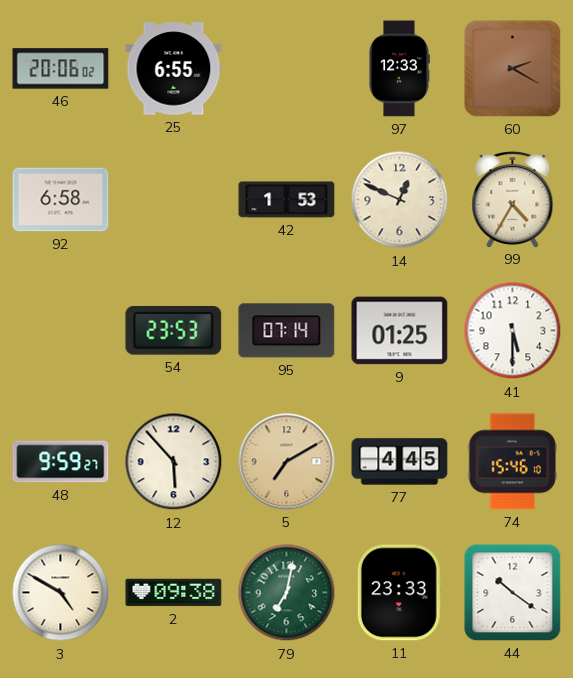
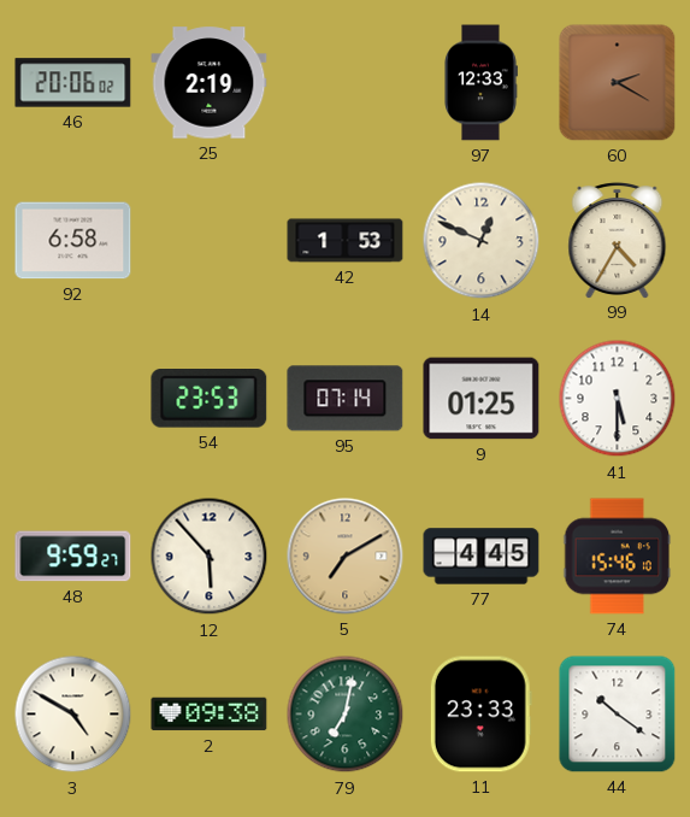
25: 6:55 -> 2:19
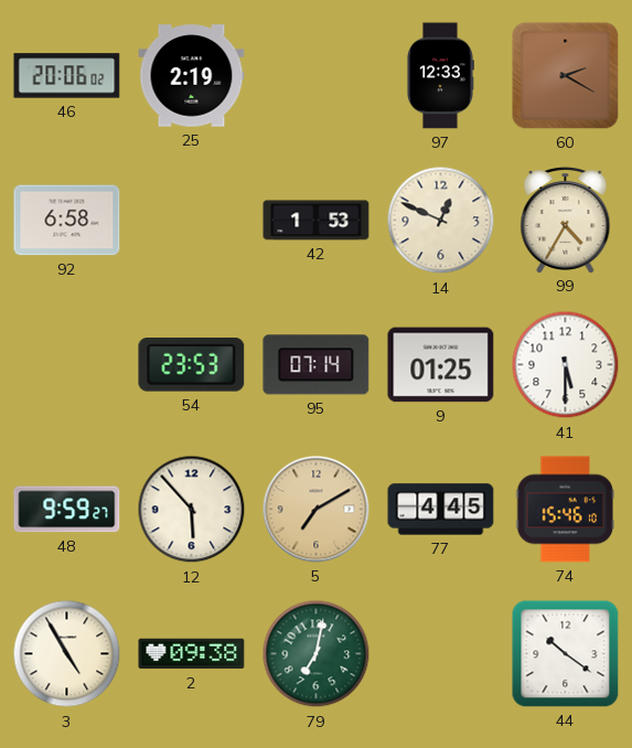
3: 4:50 -> 4:55
11: 23:33 -> none
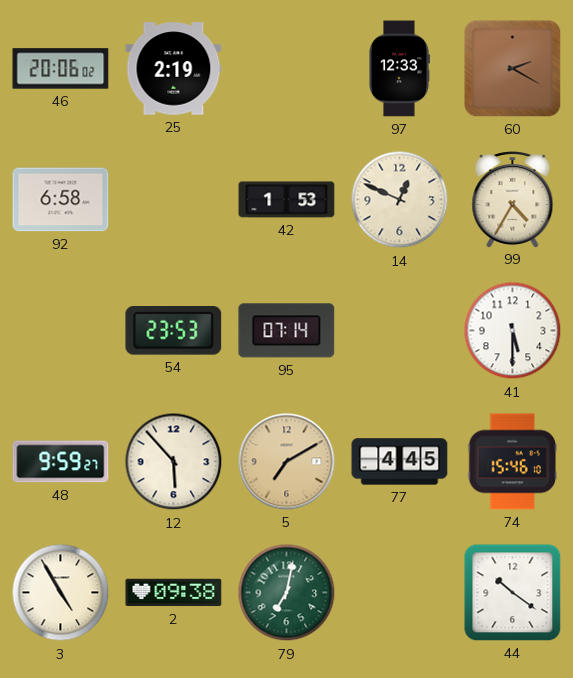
9: 01:25 -> none
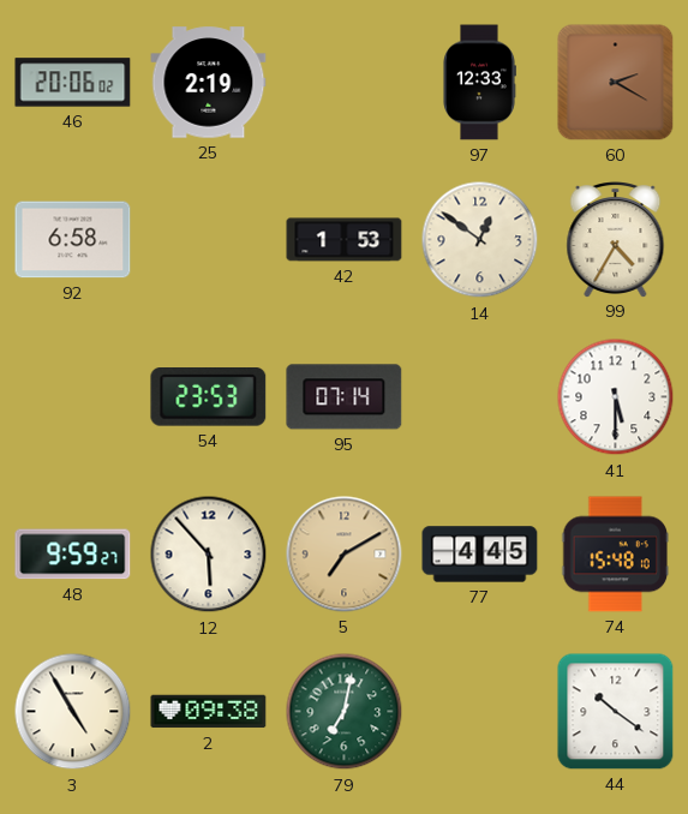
14: 12:49 -> 12:51
74: 15:46 -> 15:48
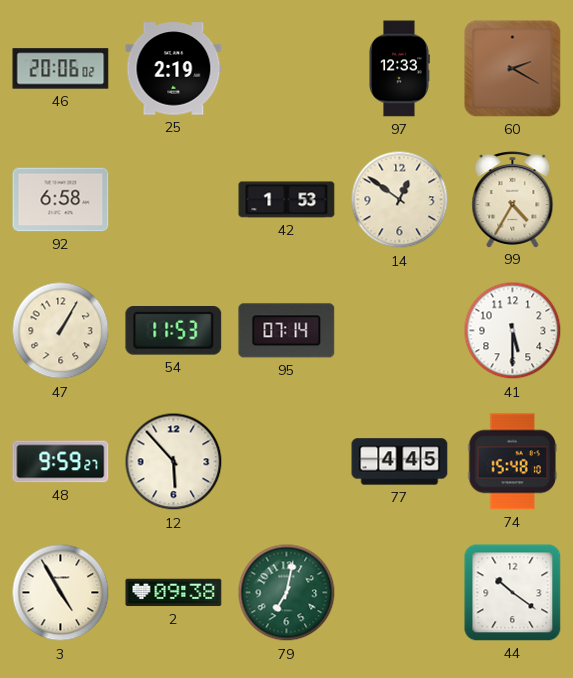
47: none -> 1:05
54: 23:53 -> 11:53
5: 7:10 -> none
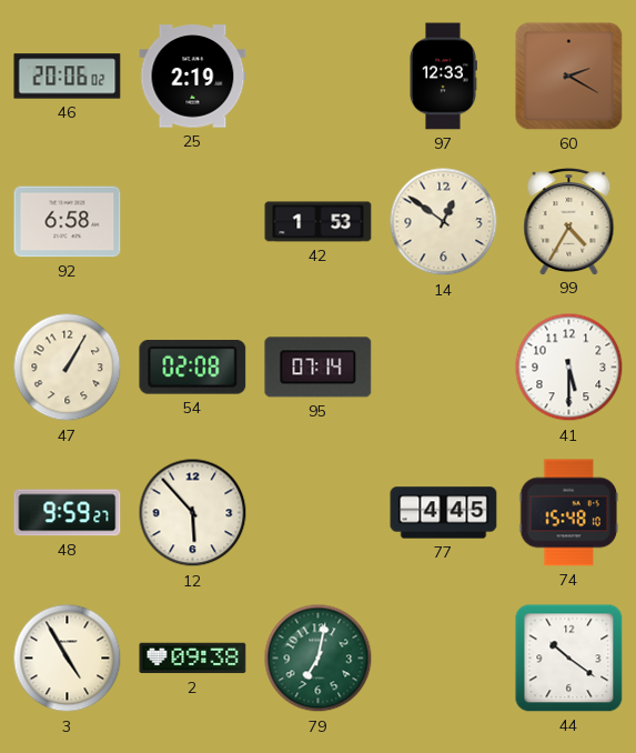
54: 11:53 -> 02:08
